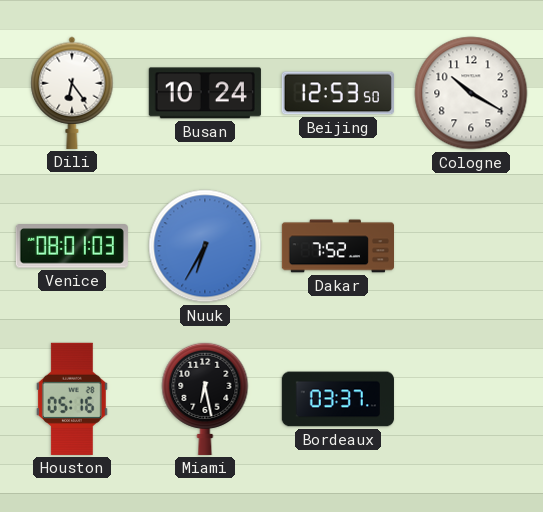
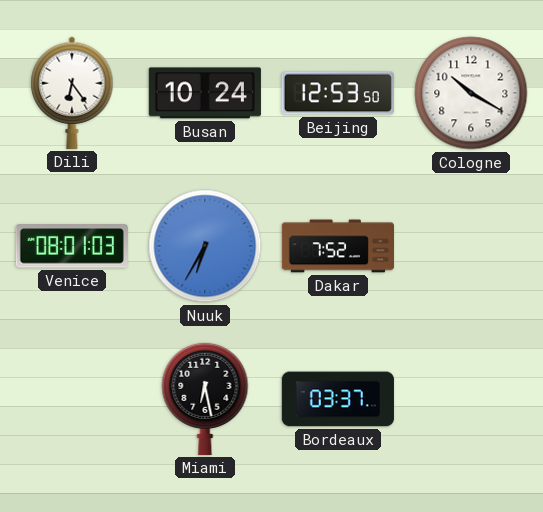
Houston: 05:16 -> none
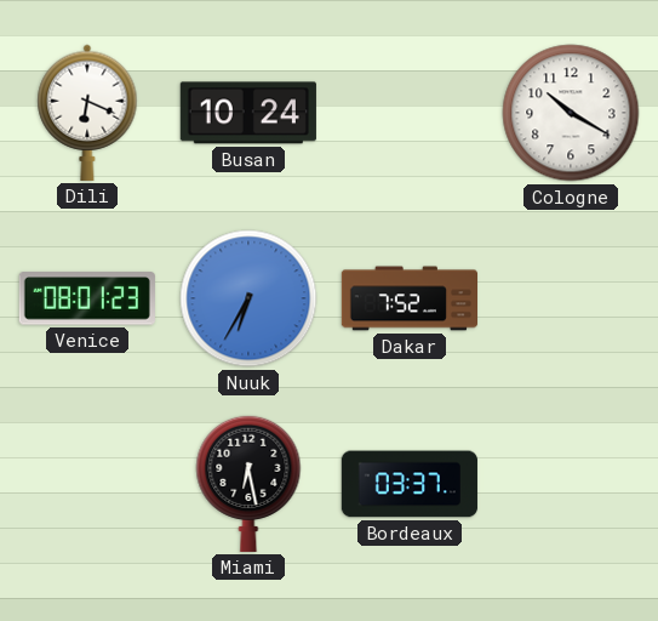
Dili: 6:24 -> 6:19
Beijing: 12:53 -> none
Venice: 08:01:03 -> 08:01:23
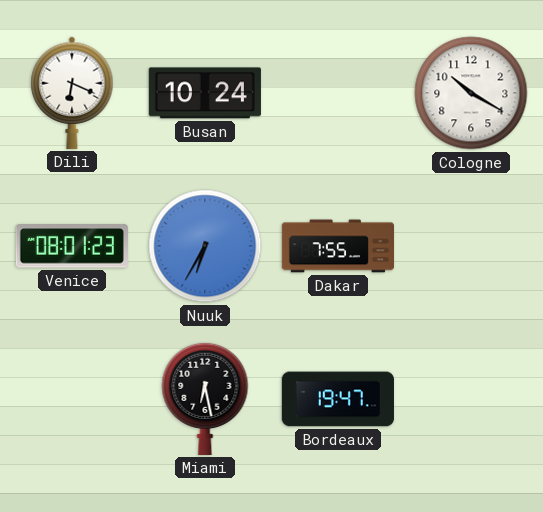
Dakar: 7:52 -> 7:55
Bordeaux: 03:37 -> 19:47
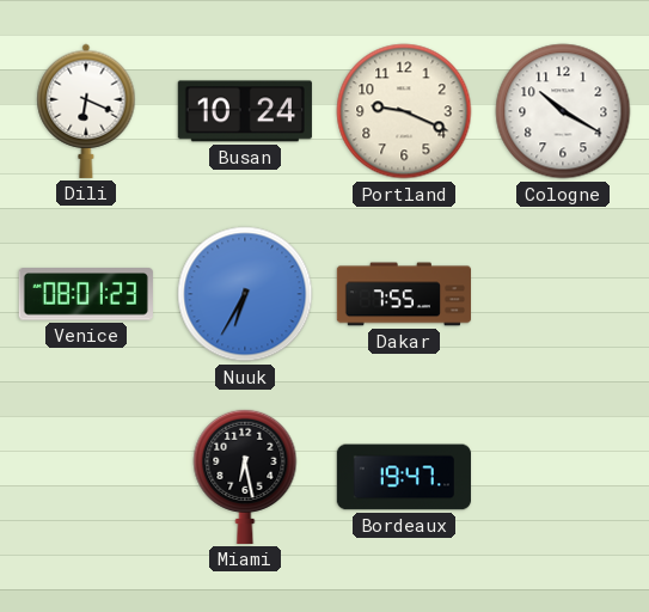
Portland: none -> 9:19
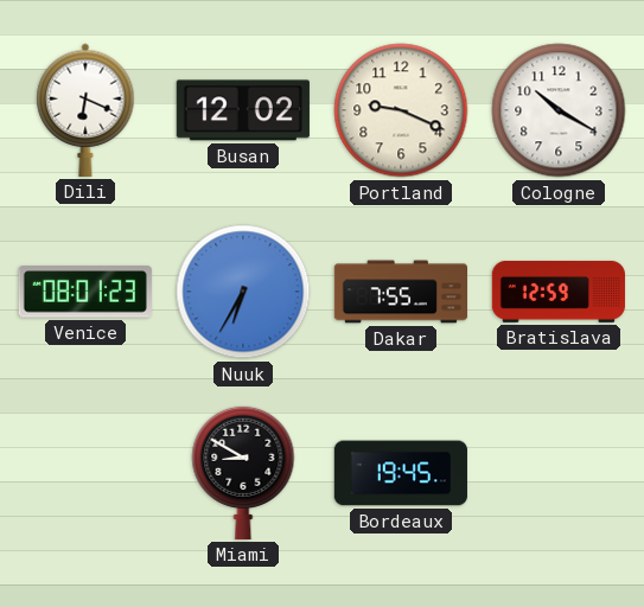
Busan: 10:24 -> 12:02
Bratislava: none -> 12:59
Miami: 6:28 -> 8:50
Bordeaux: 19:47 -> 19:45
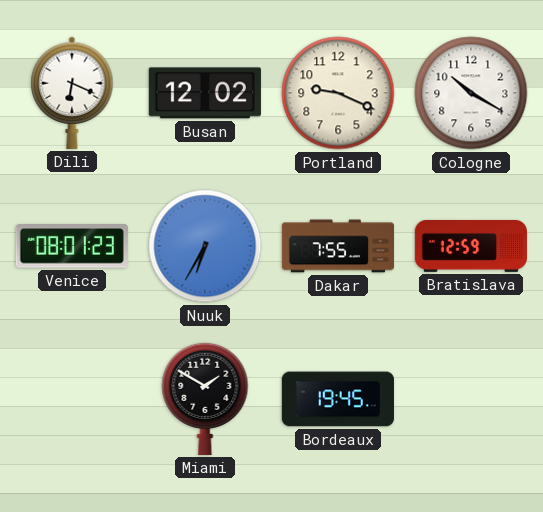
Miami: 8:50 -> 1:50
